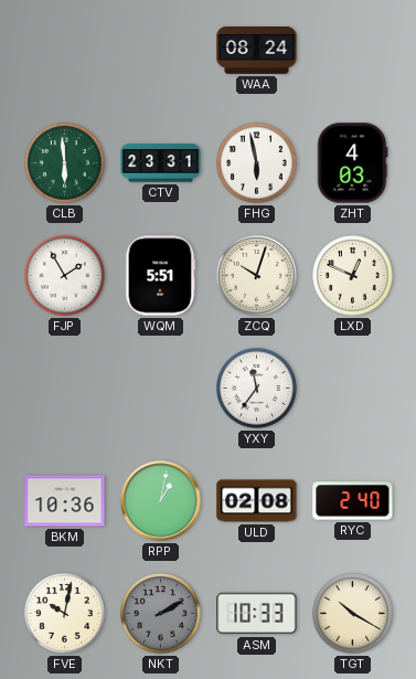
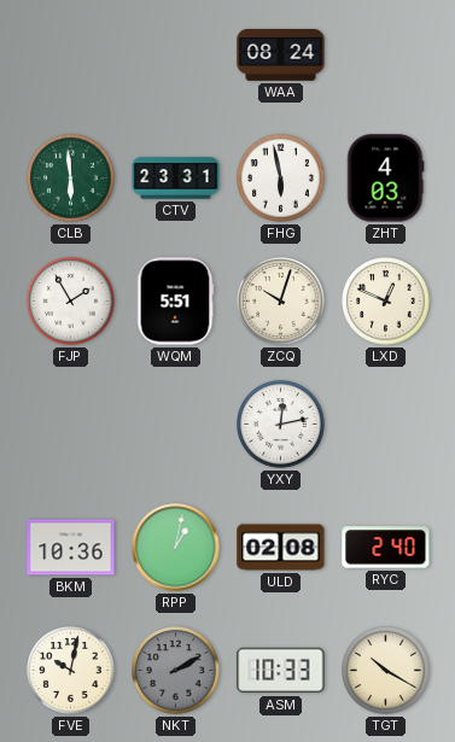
YXY: 11:36 -> 12:13
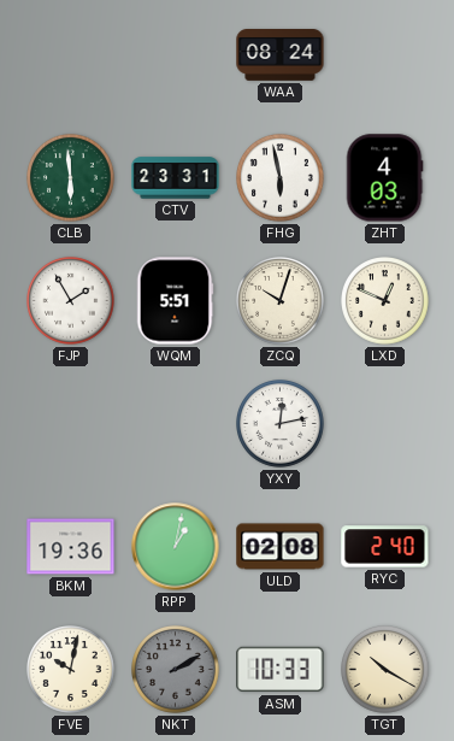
BKM: 10:36 -> 19:36
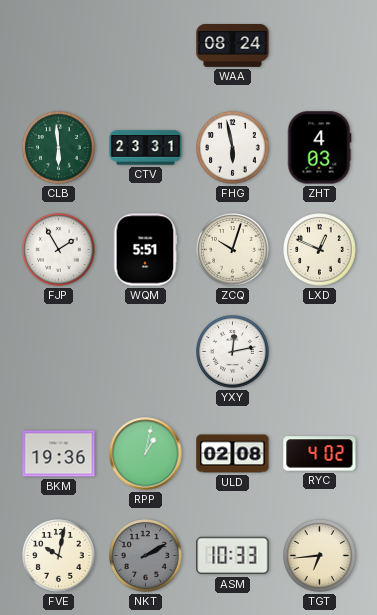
RYC: 2:40 -> 4:02
TGT: 10:20 -> 6:44
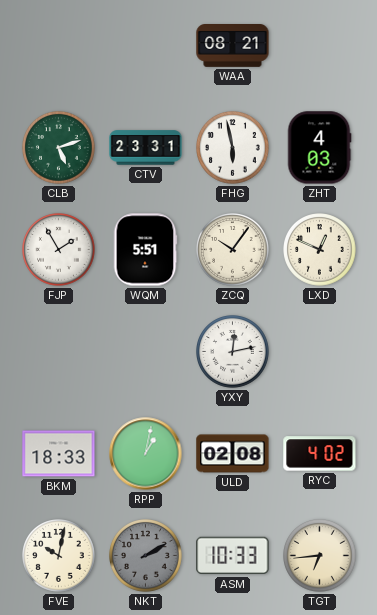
WAA: 08:24 -> 08:21
CLB: 5:59 -> 5:12
ZCQ: 10:03 -> 10:06
BKM: 19:36 -> 18:33
